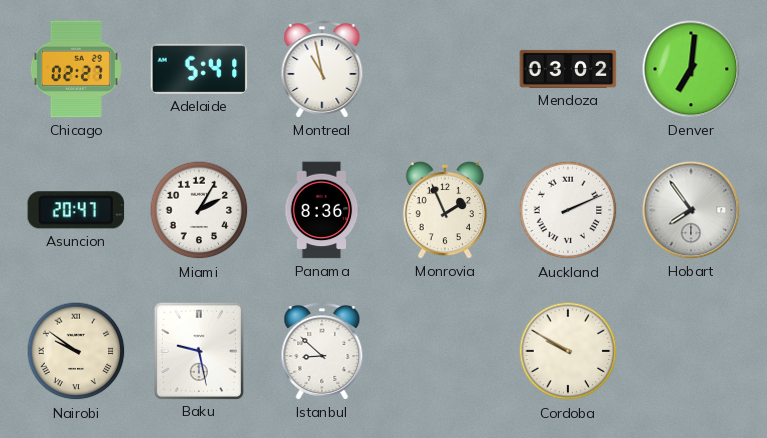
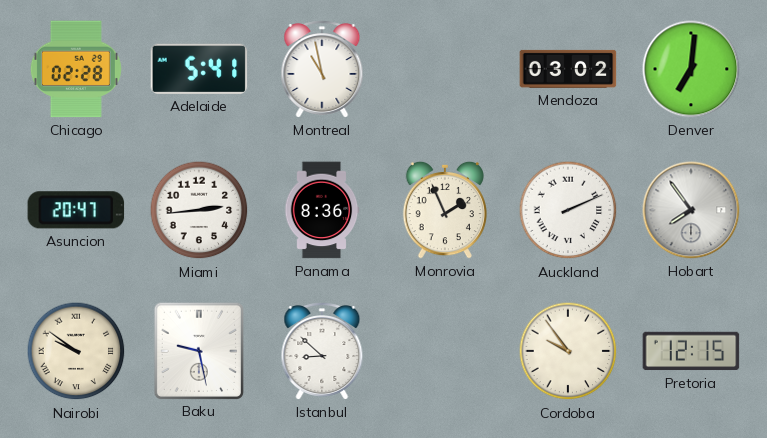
Chicago: 02:27 -> 02:28
Miami: 2:05 -> 2:44
Cordoba: 9:50 -> 9:54
Pretoria: none -> 12:15
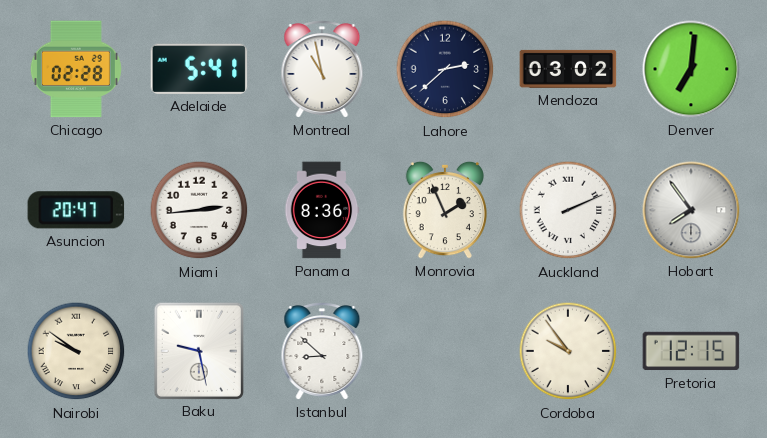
Lahore: none -> 2:38
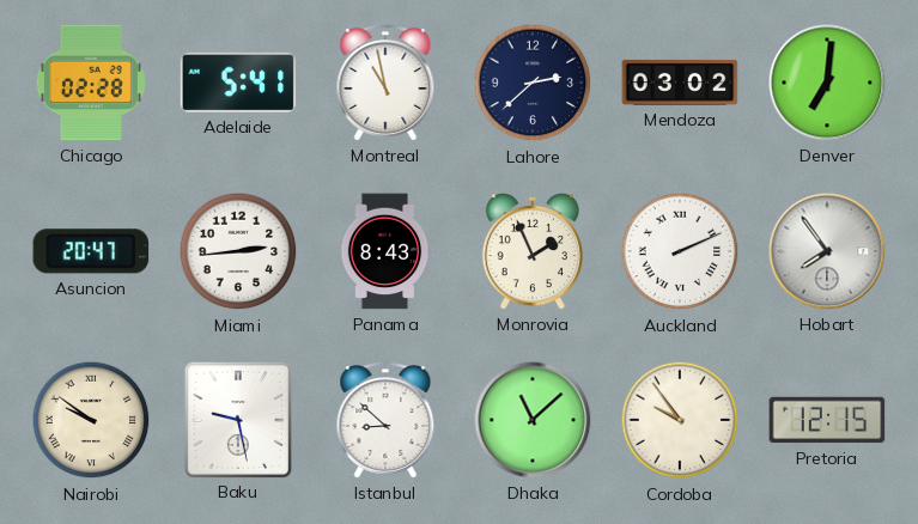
Panama: 8:36 -> 8:43
Dhaka: none -> 11:08
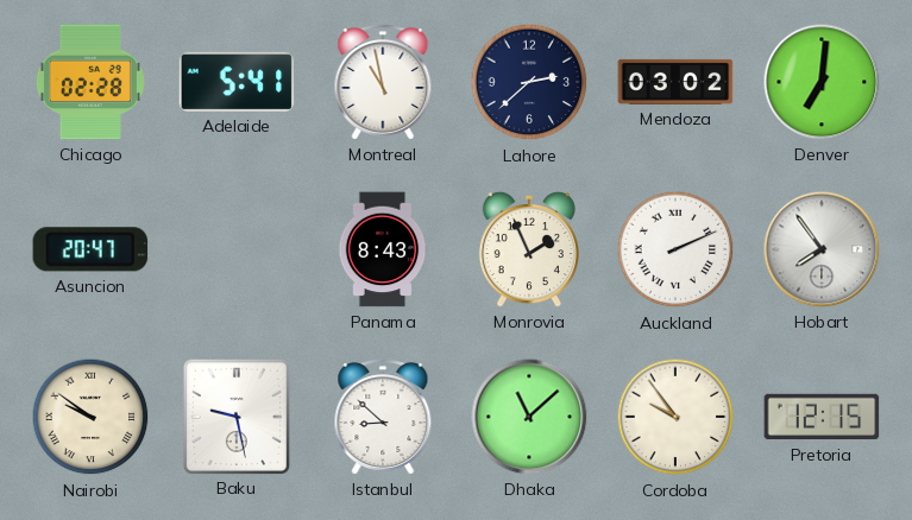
Miami: 2:44 -> none
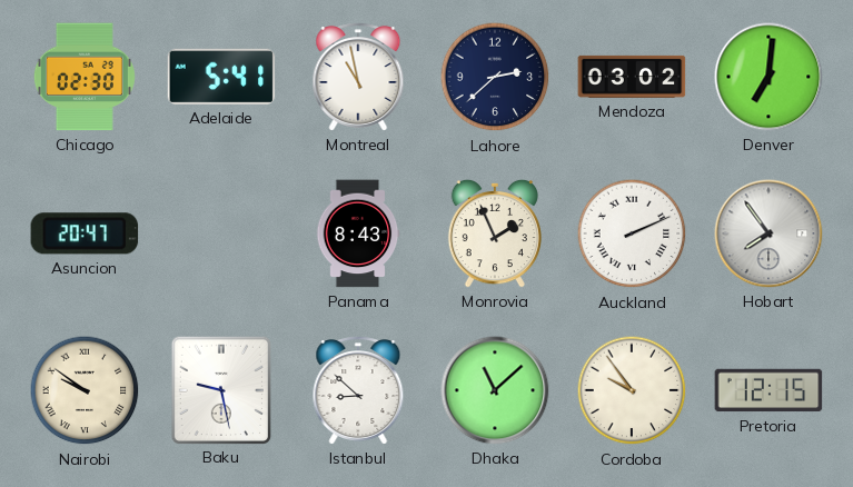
Chicago: 02:28 -> 02:30
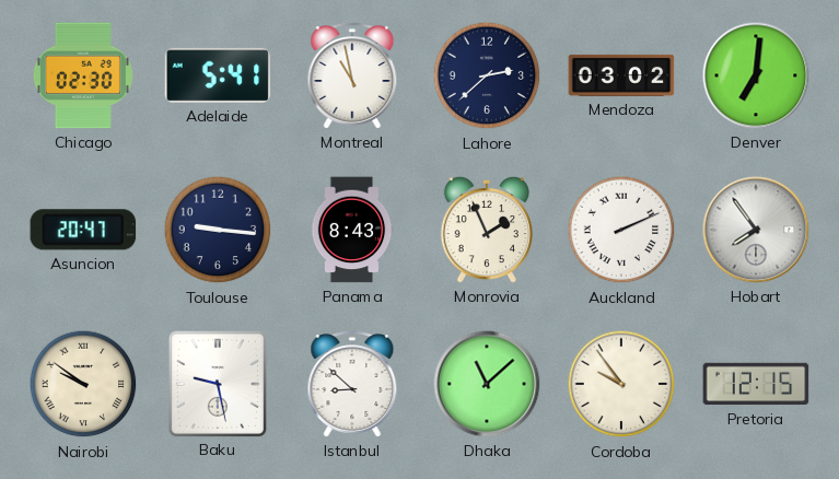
Toulouse: none -> 9:16
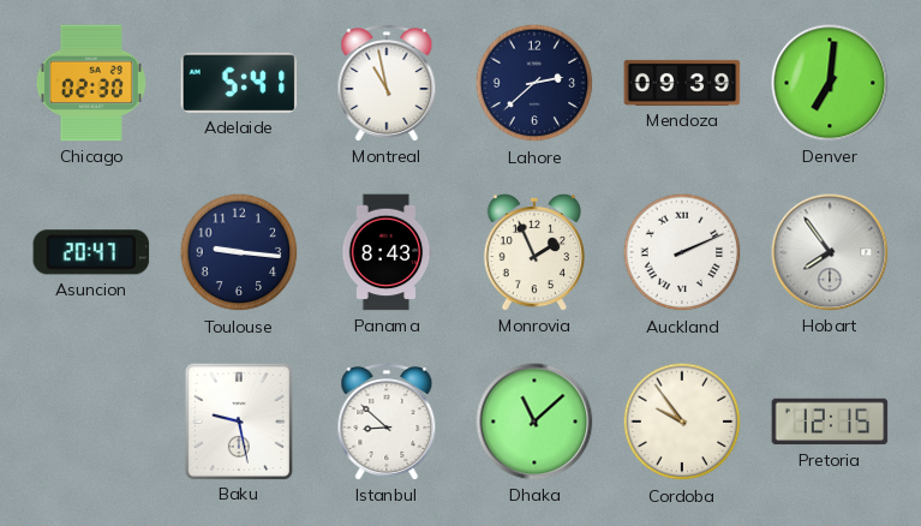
Mendoza: 03:02 -> 09:39
Nairobi: 9:51 -> none
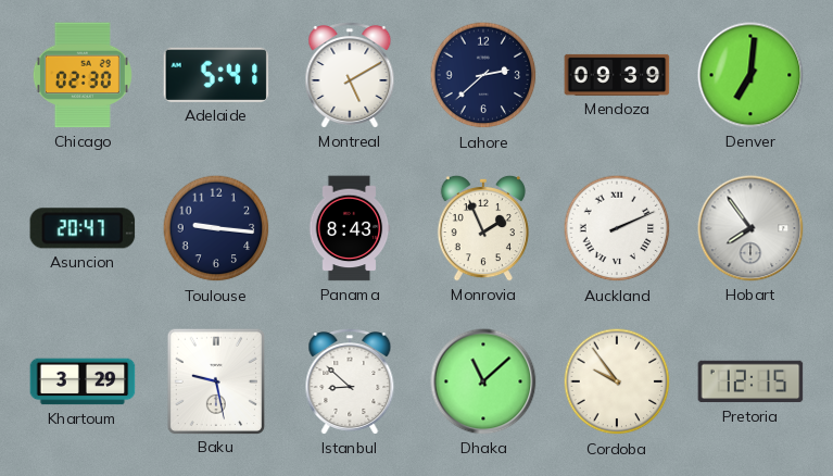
Montreal: 10:58 -> 5:10
Khartoum: none -> 3:29
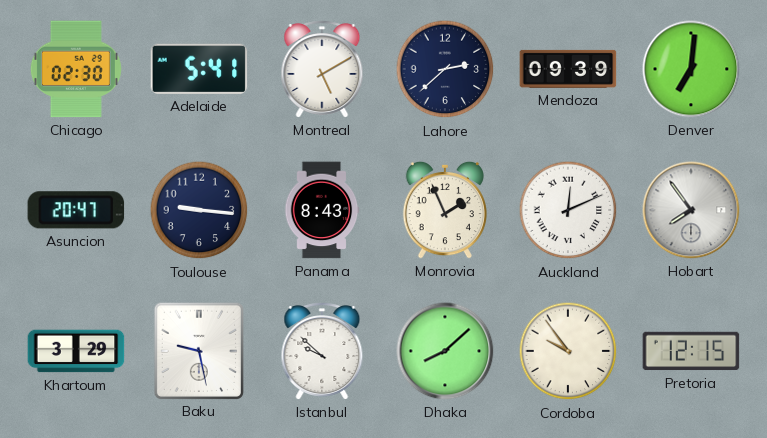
Auckland: 2:11 -> 12:11
Istanbul: 8:52 -> 9:52
Dhaka: 11:08 -> 8:08
